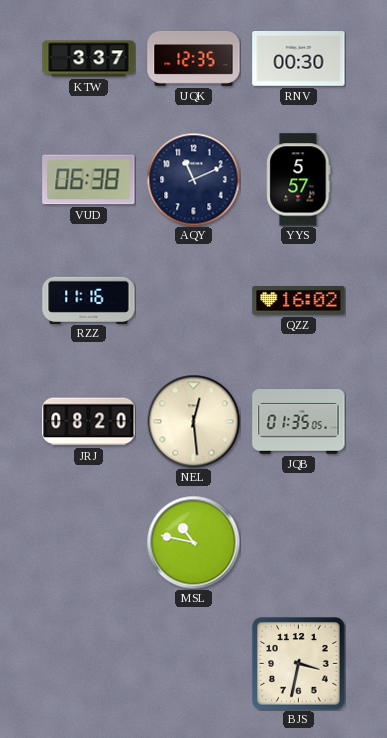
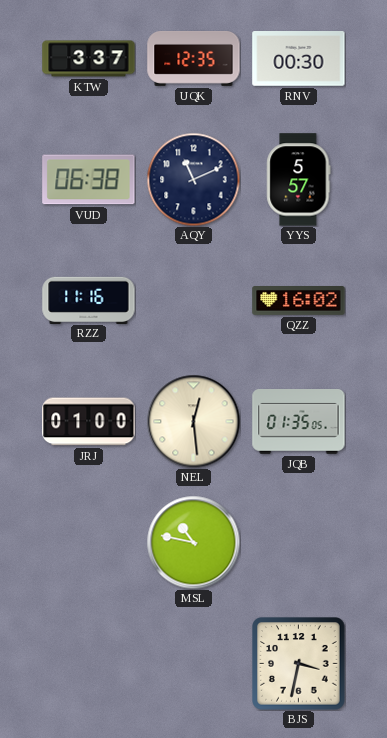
JRJ: 08:20 -> 01:00
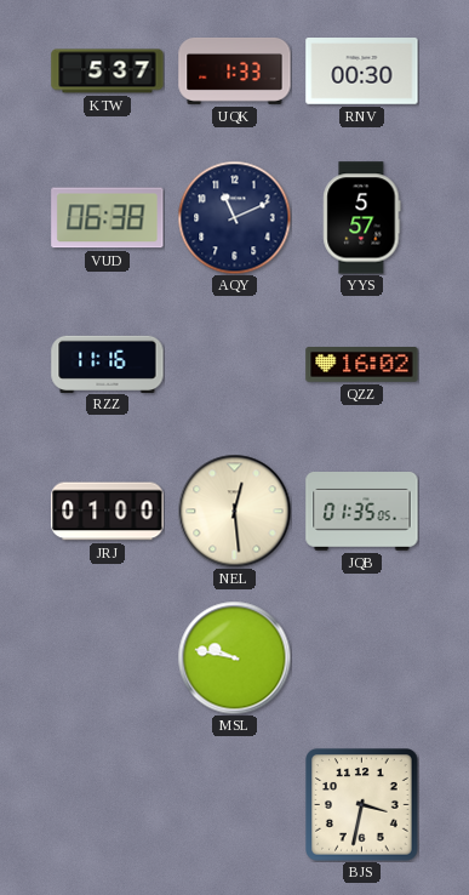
KTW: 3:37 -> 5:37
UQK: 12:35 -> 1:33
MSL: 10:47 -> 9:47
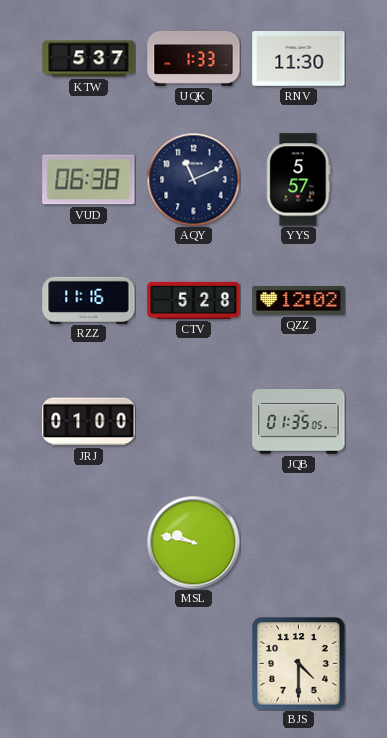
RNV: 00:30 -> 11:30
CTV: none -> 5:28
QZZ: 16:02 -> 12:02
NEL: 12:29 -> none
BJS: 3:32 -> 4:30
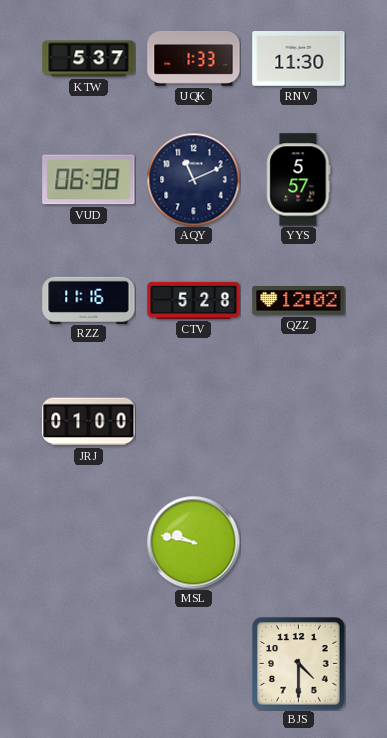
JQB: 01:35 -> none
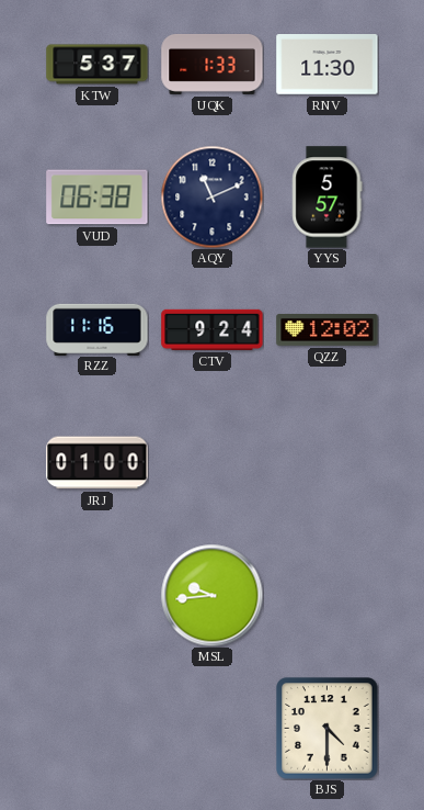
CTV: 5:28 -> 9:24
MSL: 9:47 -> 9:44
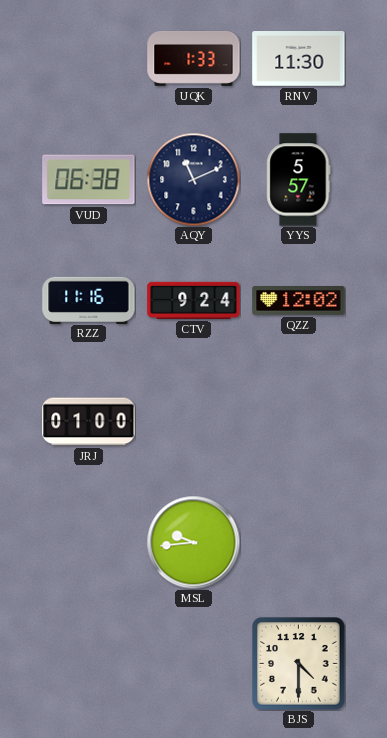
KTW: 5:37 -> none
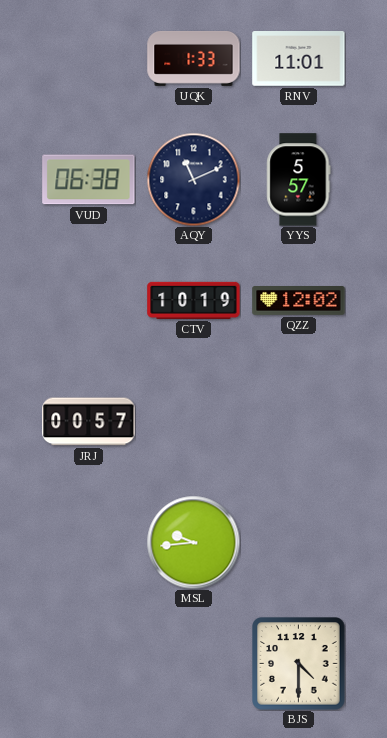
RNV: 11:30 -> 11:01
RZZ: 11:16 -> none
CTV: 9:24 -> 10:19
JRJ: 01:00 -> 00:57
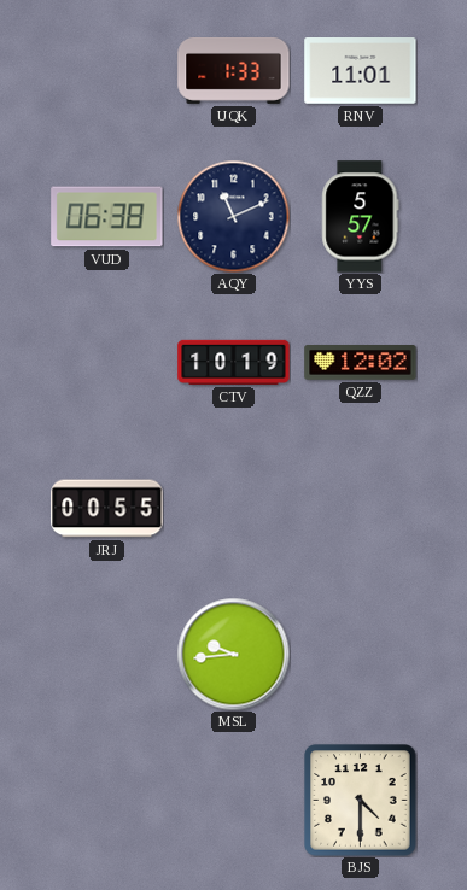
JRJ: 00:57 -> 00:55
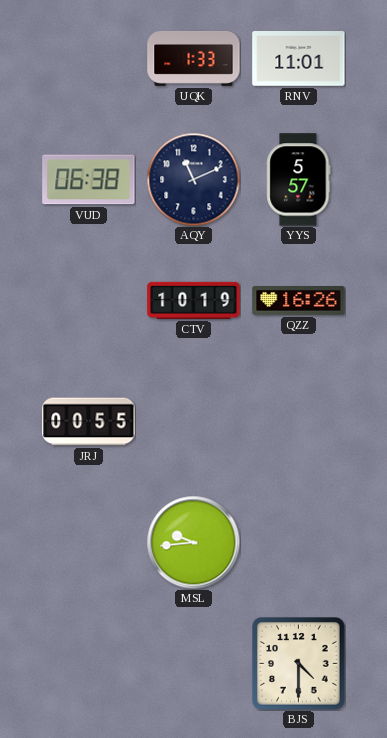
QZZ: 12:02 -> 16:26
